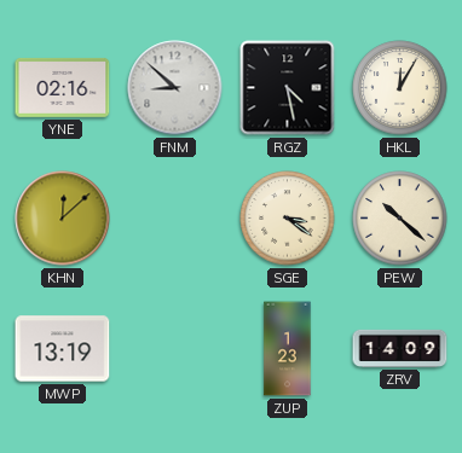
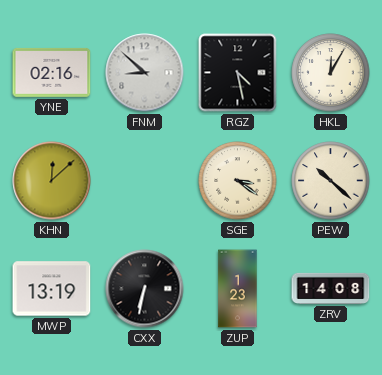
CXX: none -> 6:32
ZRV: 14:09 -> 14:08
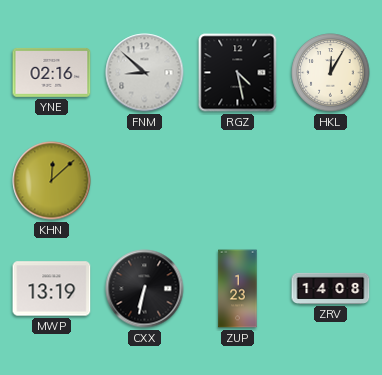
SGE: 3:21 -> none
PEW: 10:22 -> none
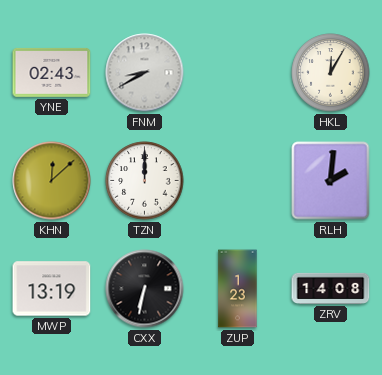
YNE: 02:16 -> 02:43
FNM: 8:52 -> 8:40
RGZ: 4:28 -> none
TZN: none -> 12:00
RLH: none -> 2:01
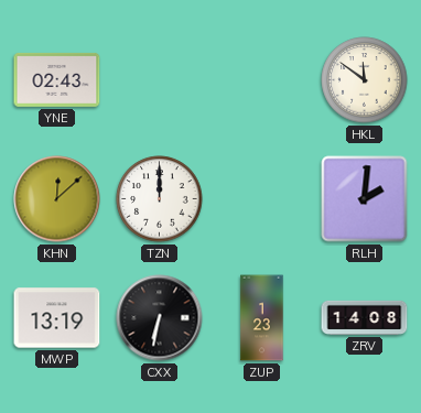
FNM: 8:40 -> none
HKL: 12:05 -> 11:51
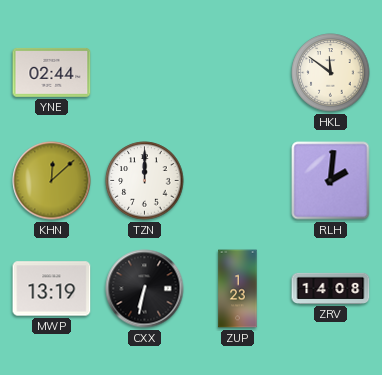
YNE: 02:43 -> 02:44
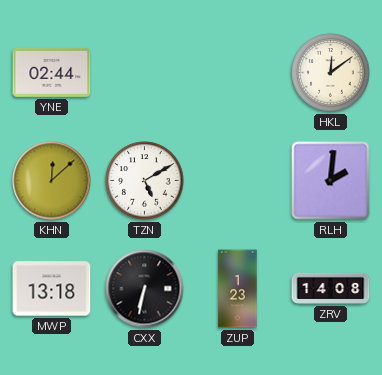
HKL: 11:51 -> 12:09
TZN: 12:00 -> 5:10
MWP: 13:19 -> 13:18
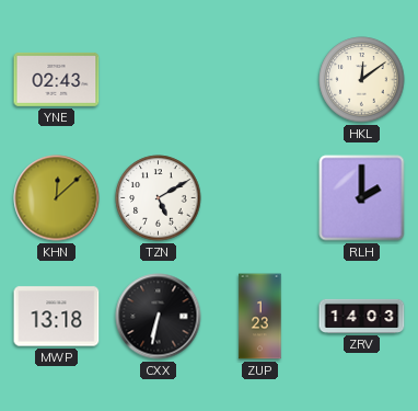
YNE: 02:44 -> 02:43
RLH: 2:01 -> 2:00
ZRV: 14:08 -> 14:03
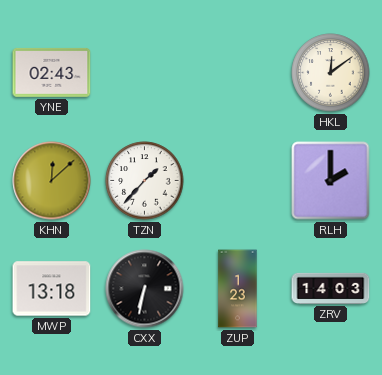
TZN: 5:10 -> 1:37
